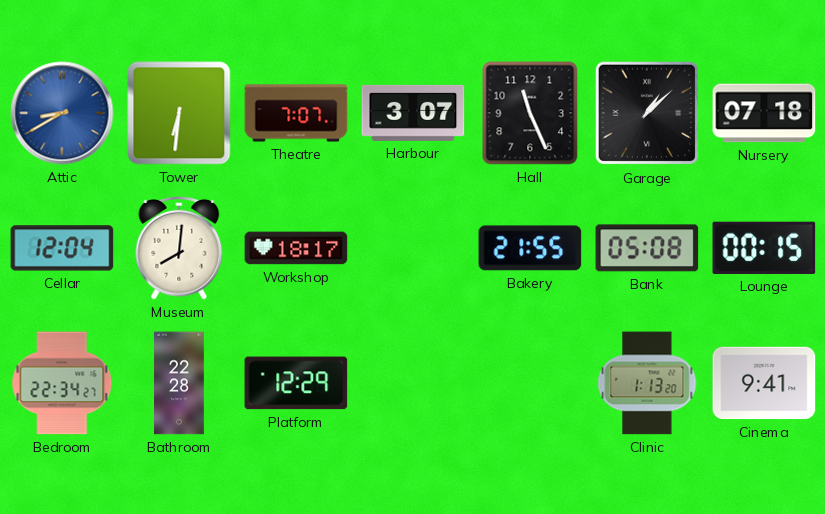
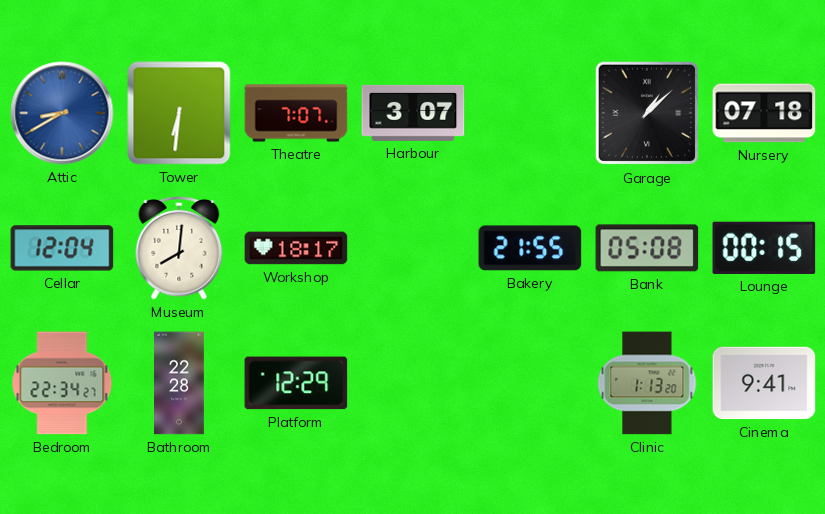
Hall: 11:26 -> none
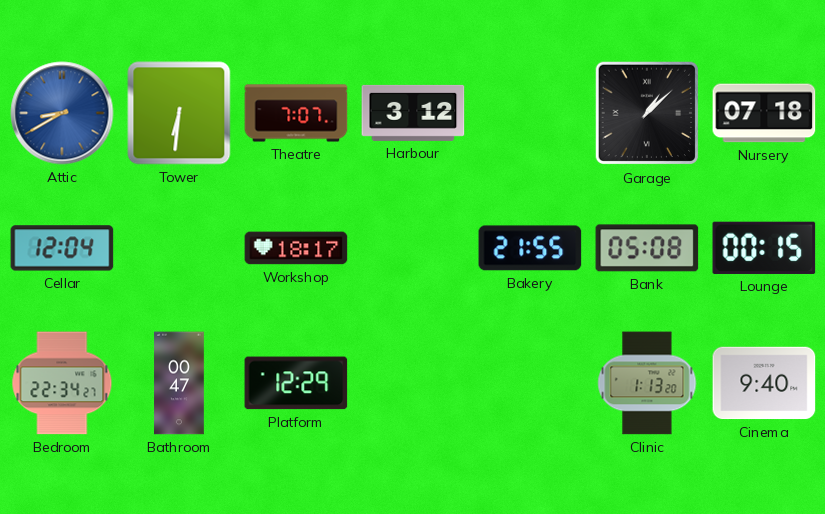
Harbour: 3:07 -> 3:12
Museum: 8:01 -> none
Bathroom: 22:28 -> 00:47
Cinema: 9:41 -> 9:40
